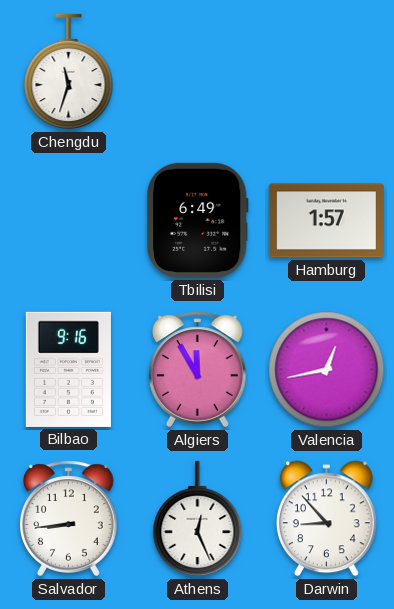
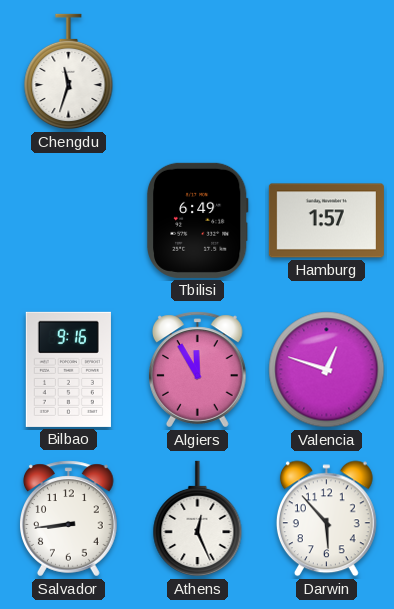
Valencia: 12:43 -> 12:48
Darwin: 8:53 -> 5:53
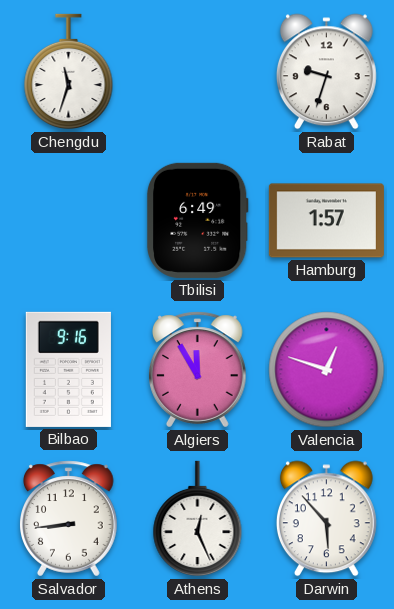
Rabat: none -> 9:33
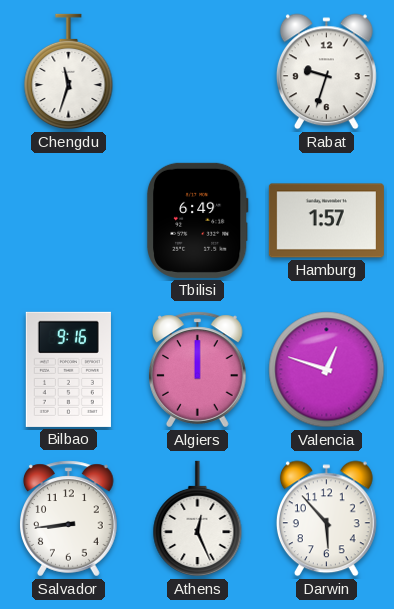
Algiers: 11:55 -> 12:00
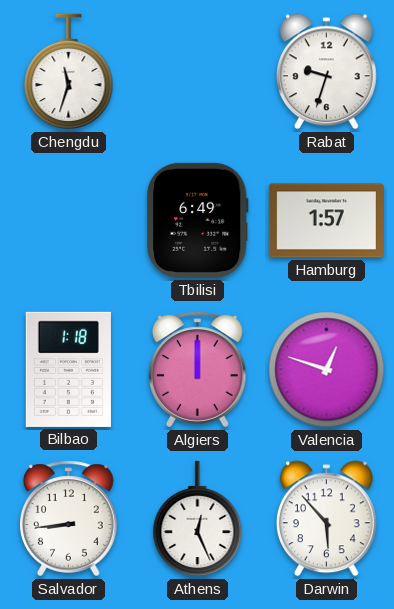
Bilbao: 9:16 -> 1:18
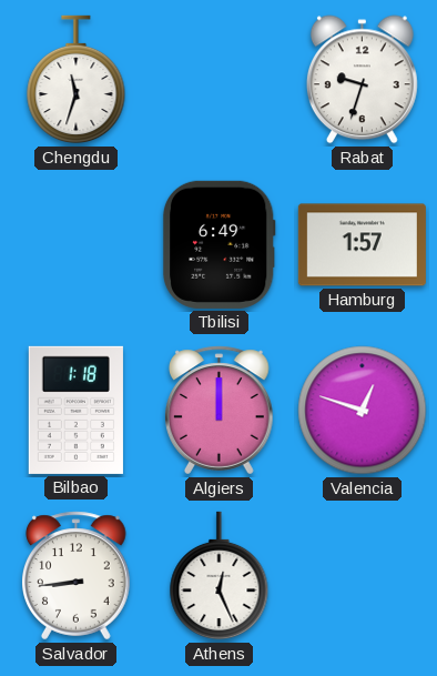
Darwin: 5:53 -> none
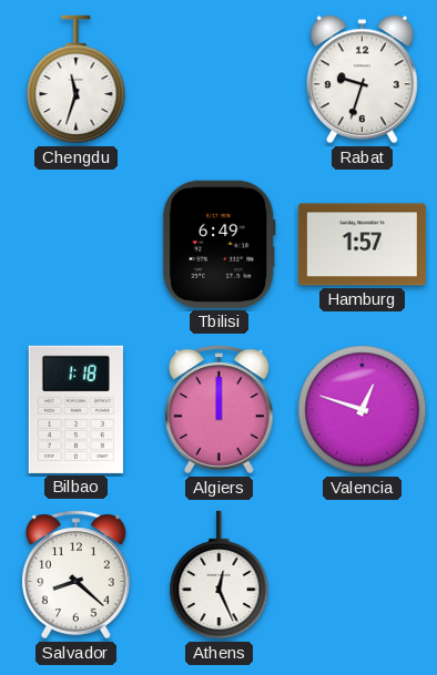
Salvador: 8:44 -> 8:22
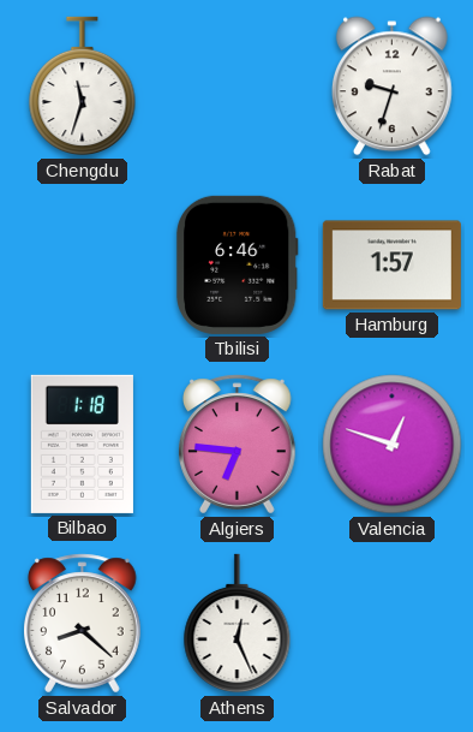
Tbilisi: 6:49 -> 6:46
Algiers: 12:00 -> 6:46
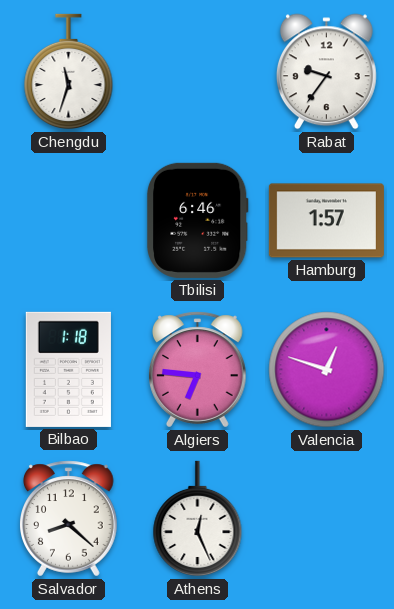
Rabat: 9:33 -> 9:36
